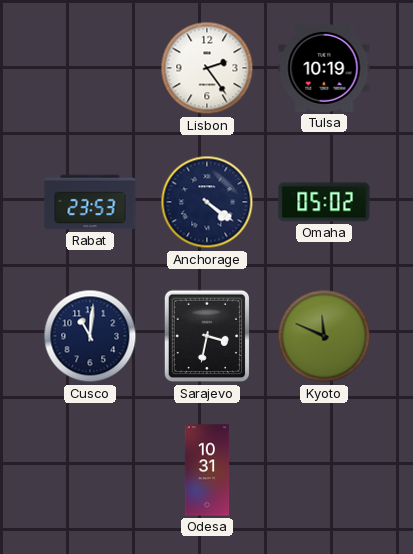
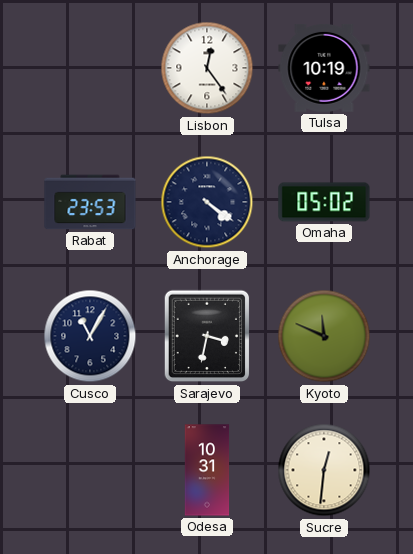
Lisbon: 2:24 -> 12:24
Cusco: 11:01 -> 11:05
Sucre: none -> 12:31
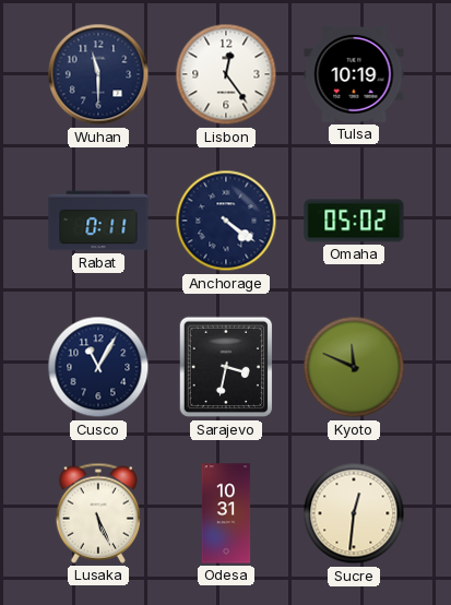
Wuhan: none -> 11:30
Rabat: 23:53 -> 0:11
Lusaka: none -> 5:26
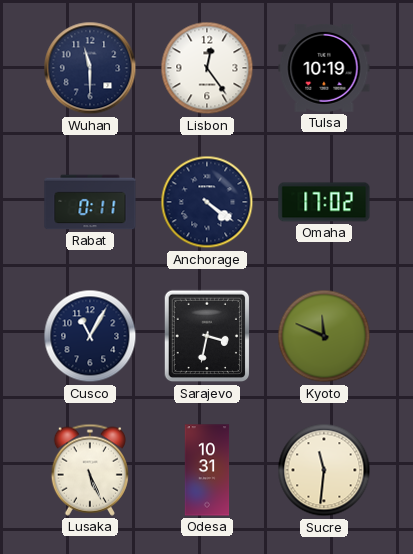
Omaha: 05:02 -> 17:02
Sucre: 12:31 -> 11:31
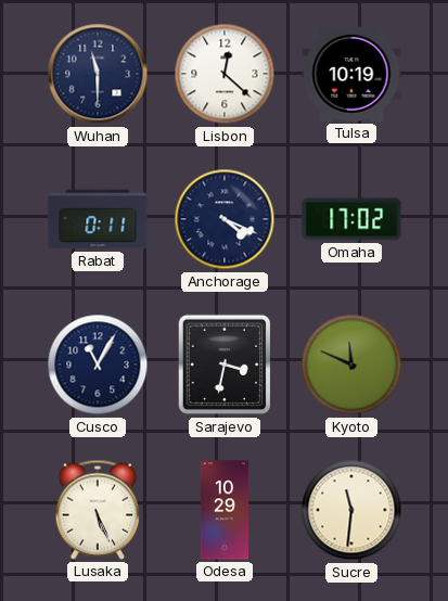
Lisbon: 12:24 -> 12:22
Anchorage: 4:21 -> 4:19
Odesa: 10:31 -> 10:29
